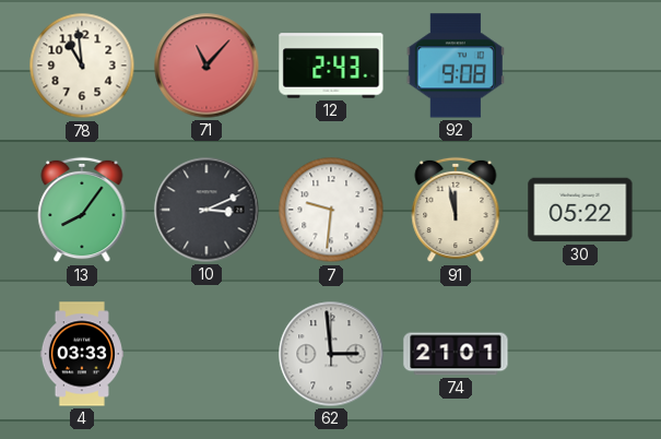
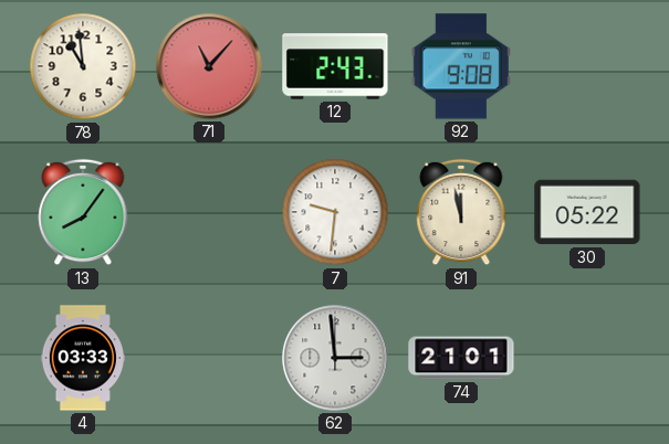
10: 3:11 -> none
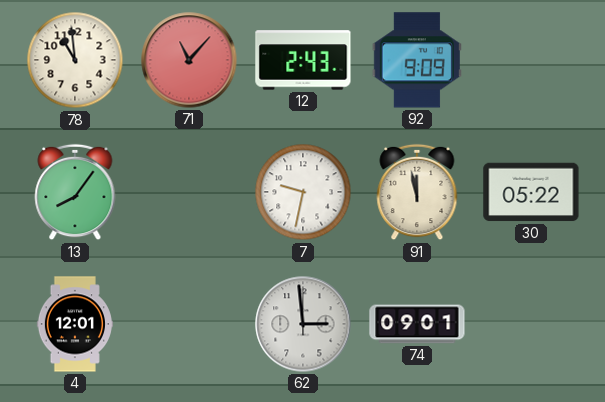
92: 9:08 -> 9:09
7: 9:31 -> 9:32
4: 03:33 -> 12:01
74: 21:01 -> 09:01
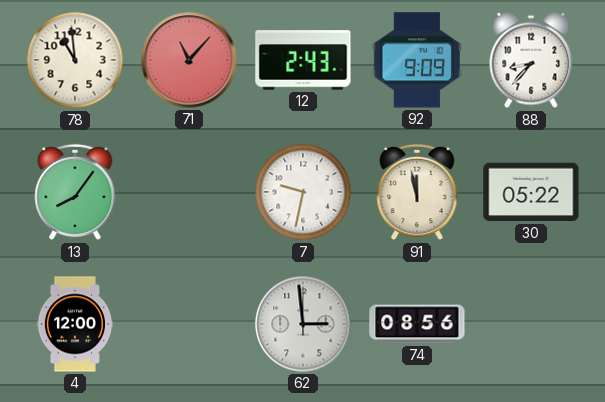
88: none -> 8:37
4: 12:01 -> 12:00
74: 09:01 -> 08:56
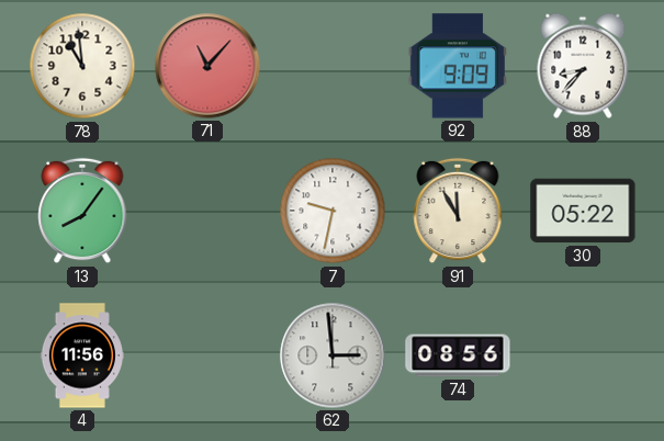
12: 2:43 -> none
91: 11:58 -> 11:55
4: 12:00 -> 11:56
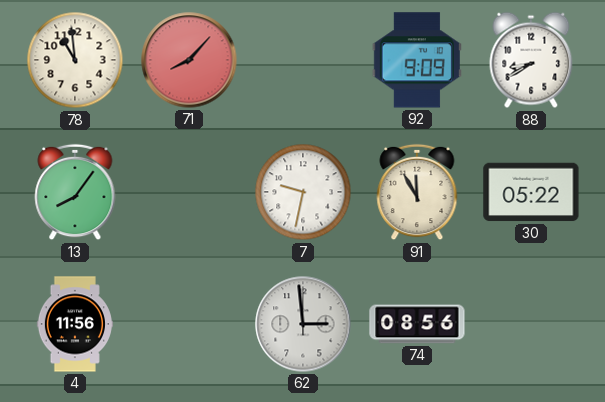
71: 11:07 -> 8:07
88: 8:37 -> 8:40
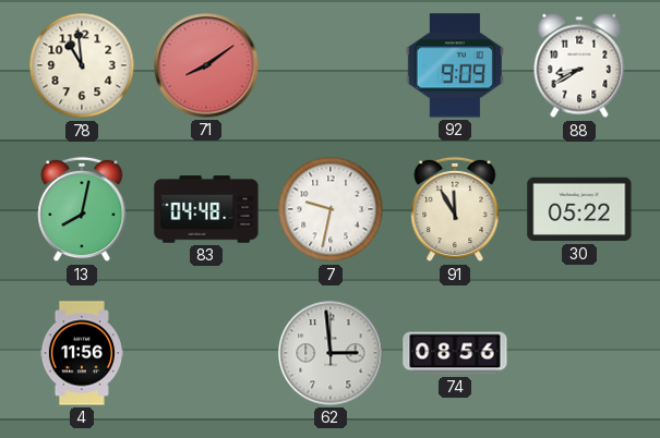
71: 8:07 -> 8:09
13: 8:06 -> 8:02
83: none -> 04:48
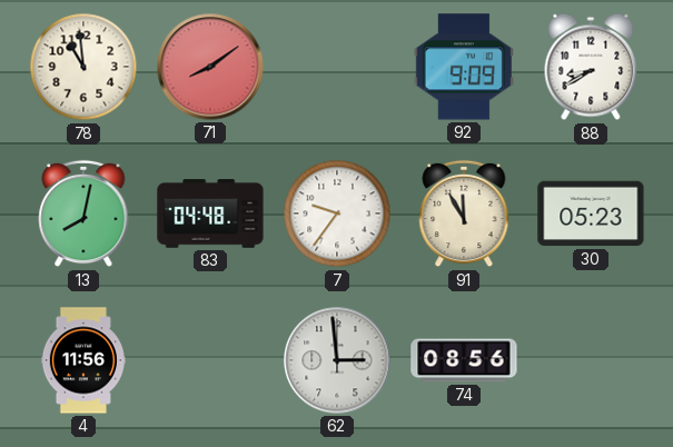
7: 9:32 -> 9:36
30: 05:22 -> 05:23
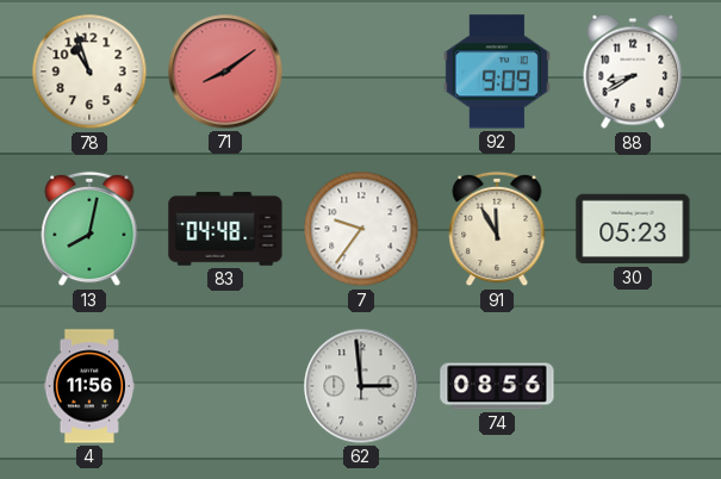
78: 10:59 -> 10:57
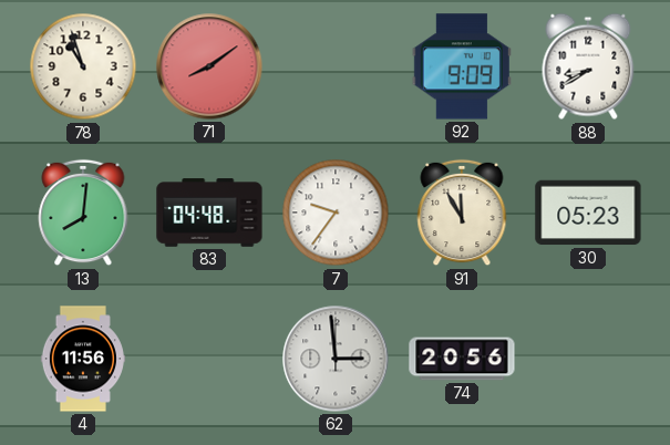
13: 8:02 -> 8:01
74: 08:56 -> 20:56
